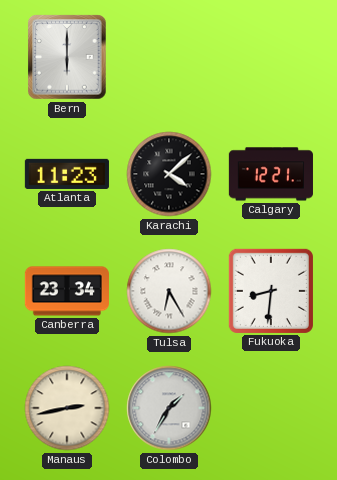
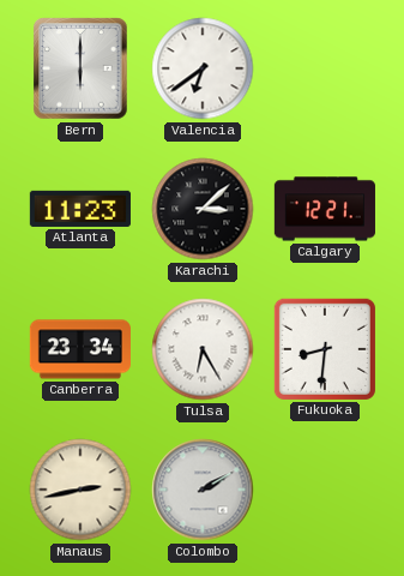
Valencia: none -> 6:39
Karachi: 4:08 -> 3:08
Colombo: 1:35 -> 2:10
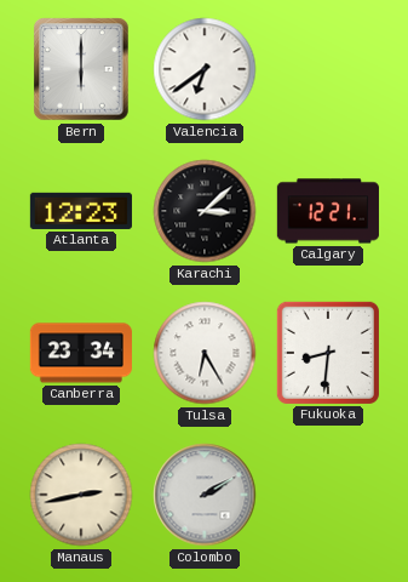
Atlanta: 11:23 -> 12:23
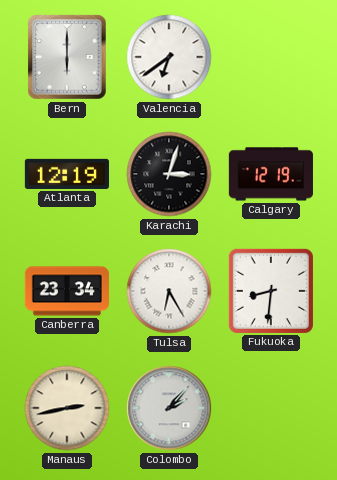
Atlanta: 12:23 -> 12:19
Karachi: 3:08 -> 3:03
Calgary: 12:21 -> 12:19
Colombo: 2:10 -> 2:07
